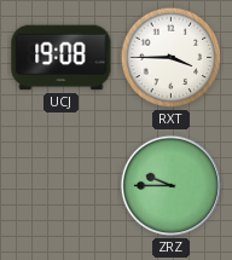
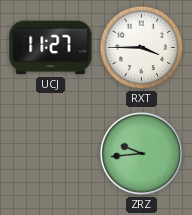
UCJ: 19:08 -> 11:27
ZRZ: 9:45 -> 9:44
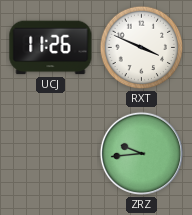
UCJ: 11:27 -> 11:26
RXT: 3:45 -> 3:49
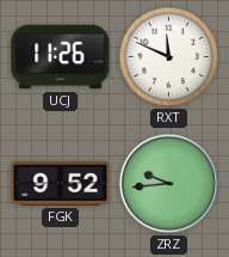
RXT: 3:49 -> 11:49
FGK: none -> 9:52
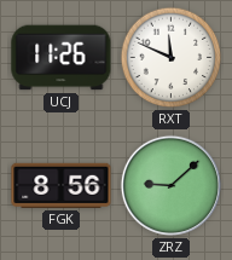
FGK: 9:52 -> 8:56
ZRZ: 9:44 -> 9:08
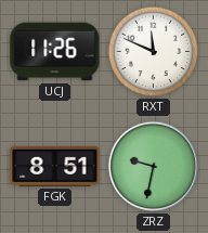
FGK: 8:56 -> 8:51
ZRZ: 9:08 -> 9:32
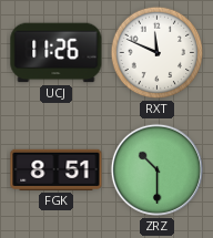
ZRZ: 9:32 -> 10:30
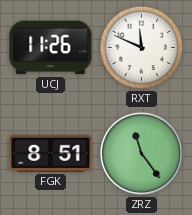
ZRZ: 10:30 -> 11:24
